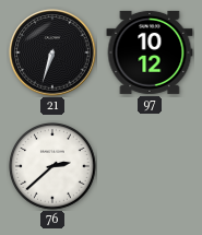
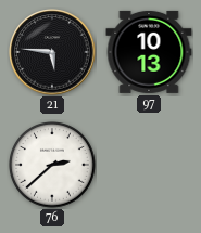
21: 6:33 -> 5:46
97: 10:12 -> 10:13
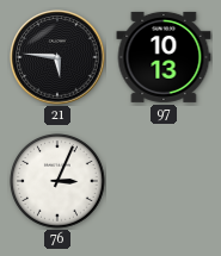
76: 2:38 -> 3:04
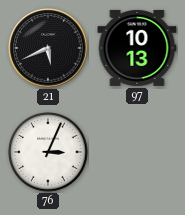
21: 5:46 -> 5:41
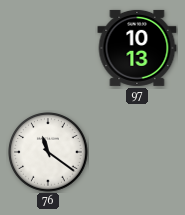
21: 5:41 -> none
76: 3:04 -> 11:21
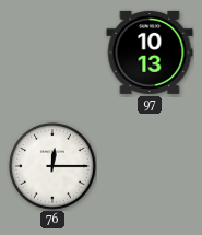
76: 11:21 -> 12:15
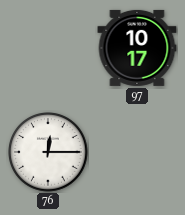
97: 10:13 -> 10:17
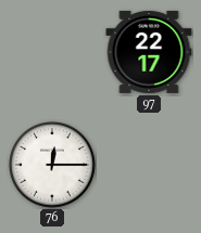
97: 10:17 -> 22:17
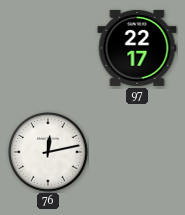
76: 12:15 -> 12:13
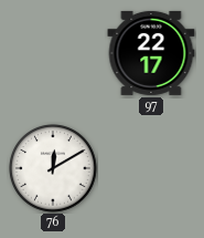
76: 12:13 -> 12:10
